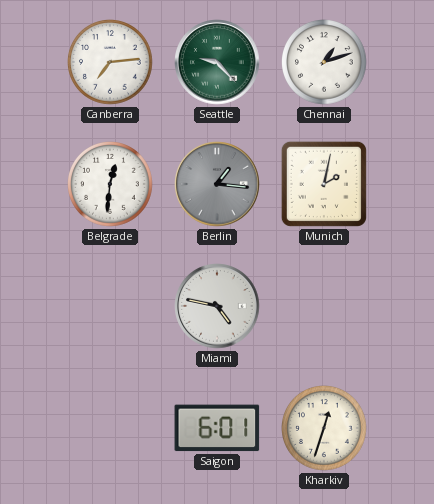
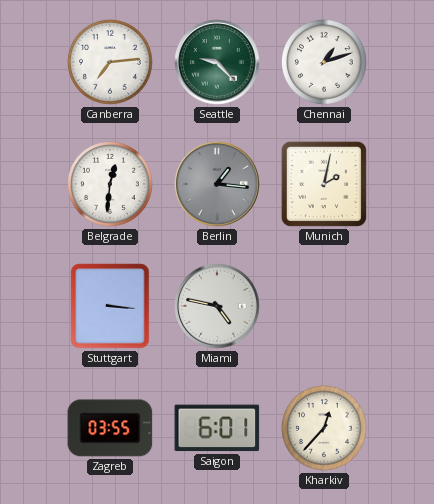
Stuttgart: none -> 3:16
Zagreb: none -> 03:55
Kharkiv: 12:33 -> 12:37
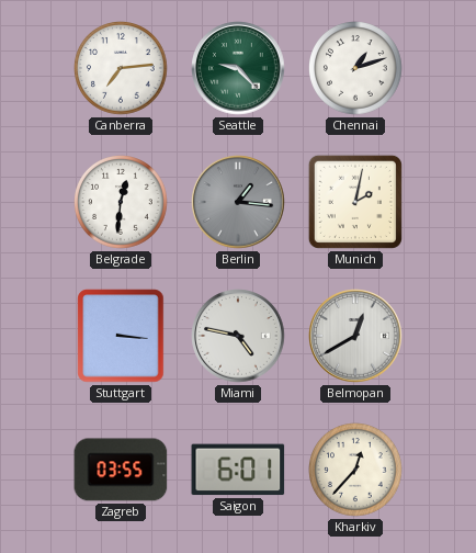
Belmopan: none -> 12:40
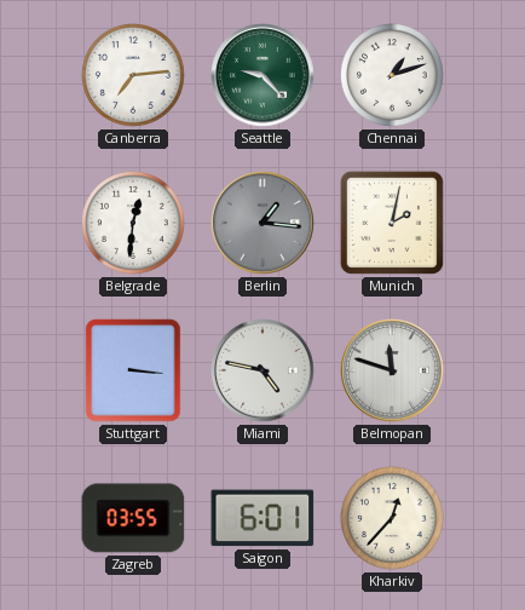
Belmopan: 12:40 -> 11:48
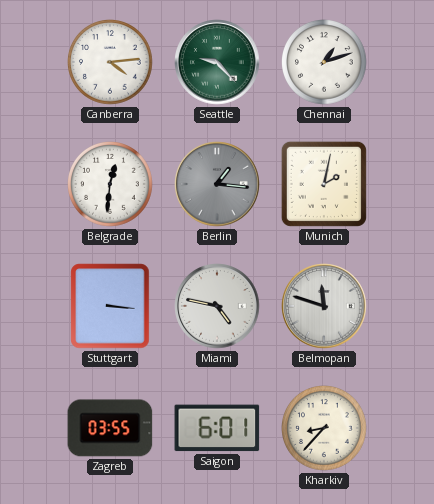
Canberra: 7:14 -> 4:14
Kharkiv: 12:37 -> 8:37
